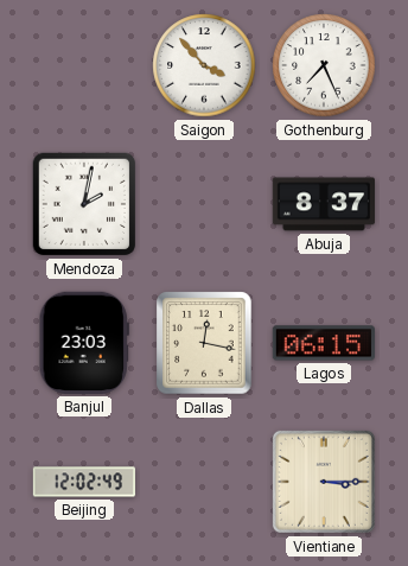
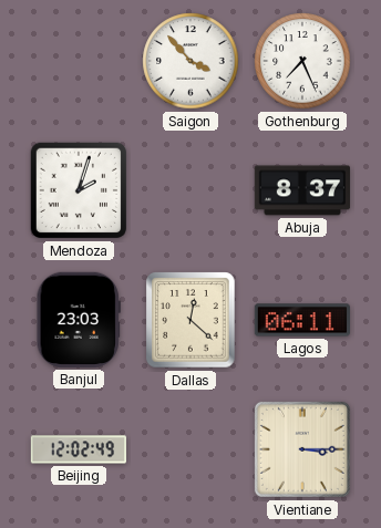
Mendoza: 2:02 -> 2:03
Dallas: 12:17 -> 12:22
Lagos: 06:15 -> 06:11
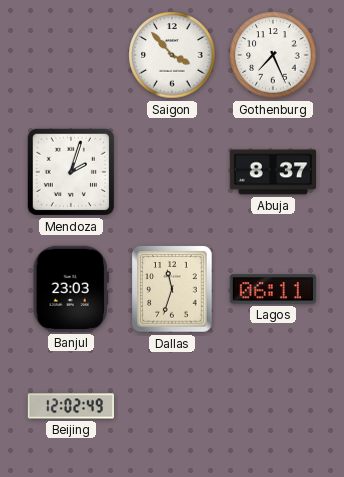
Dallas: 12:22 -> 11:33
Vientiane: 3:15 -> none
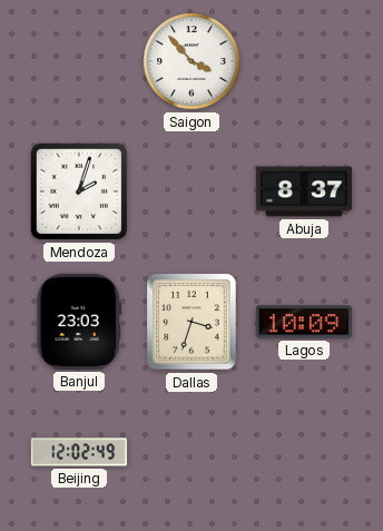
Gothenburg: 7:26 -> none
Dallas: 11:33 -> 3:33
Lagos: 06:11 -> 10:09
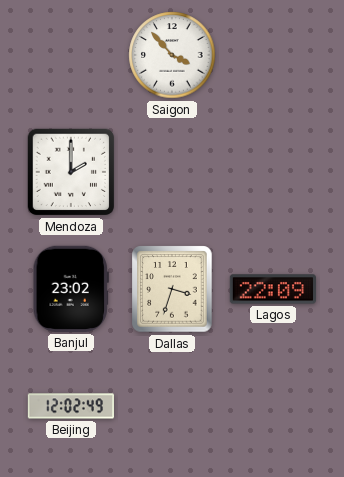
Mendoza: 2:03 -> 2:00
Abuja: 8:37 -> none
Banjul: 23:03 -> 23:02
Lagos: 10:09 -> 22:09
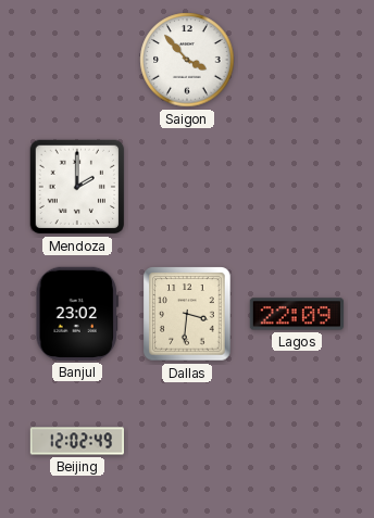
Dallas: 3:33 -> 3:31
